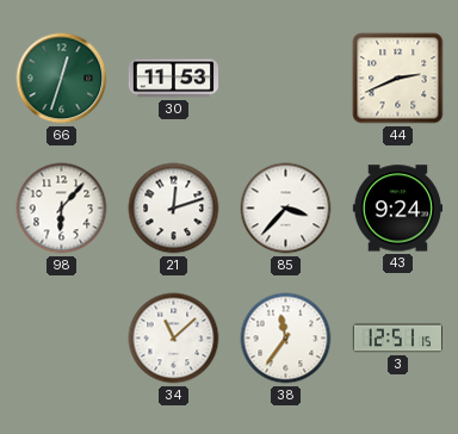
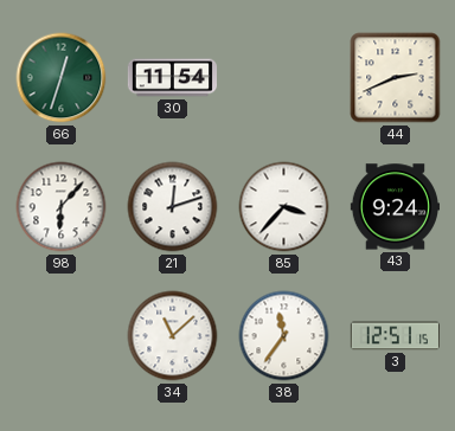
30: 11:53 -> 11:54
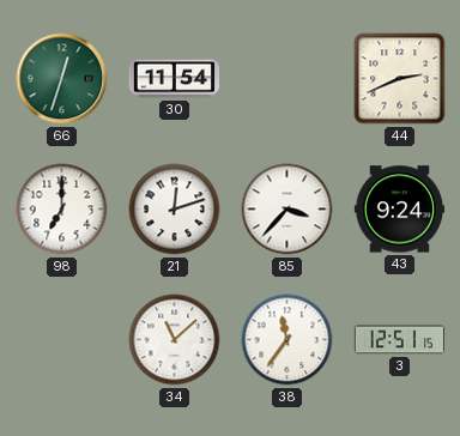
98: 6:07 -> 7:00
